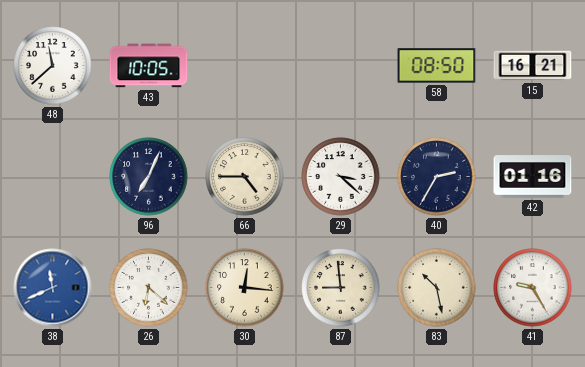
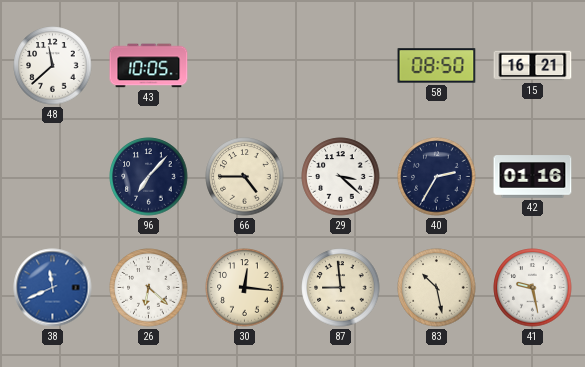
96: 7:04 -> 7:07
41: 9:25 -> 9:28
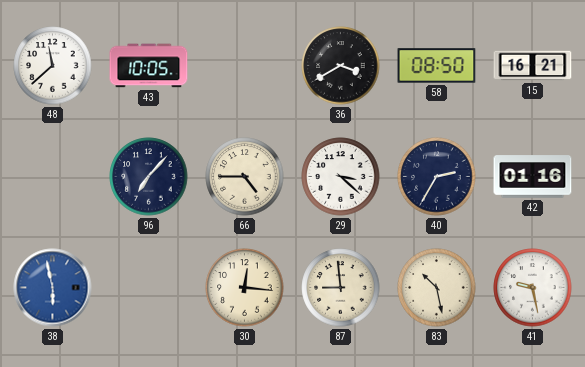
36: none -> 3:40
38: 11:41 -> 5:58
26: 6:22 -> none
